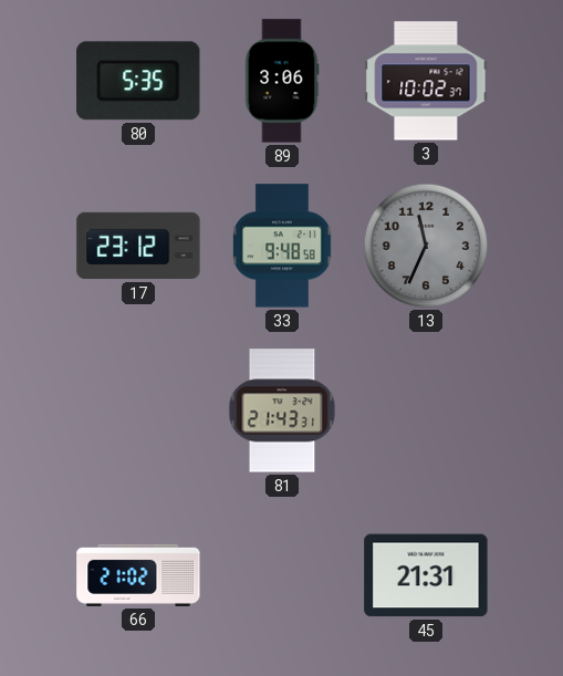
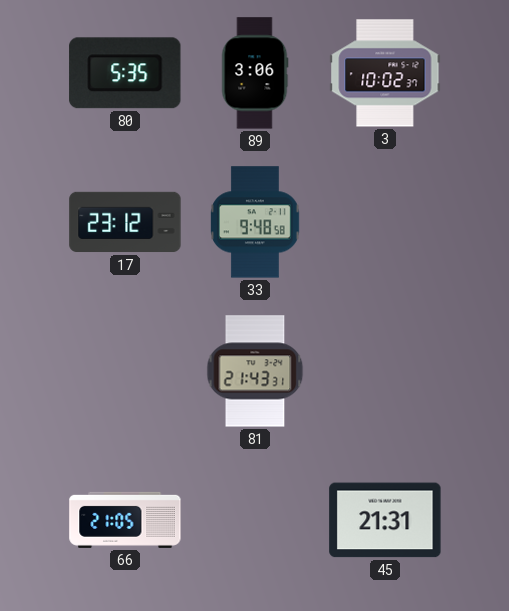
13: 11:34 -> none
66: 21:02 -> 21:05
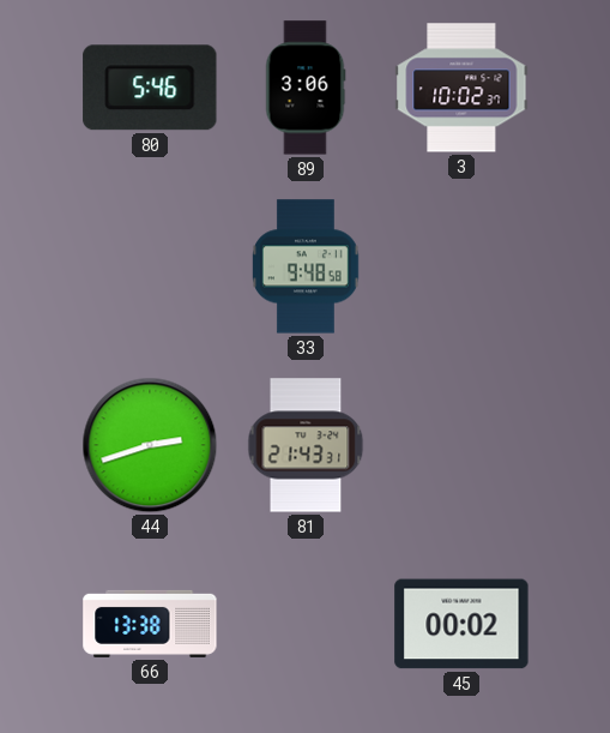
80: 5:35 -> 5:46
17: 23:12 -> none
44: none -> 2:42
66: 21:05 -> 13:38
45: 21:31 -> 00:02
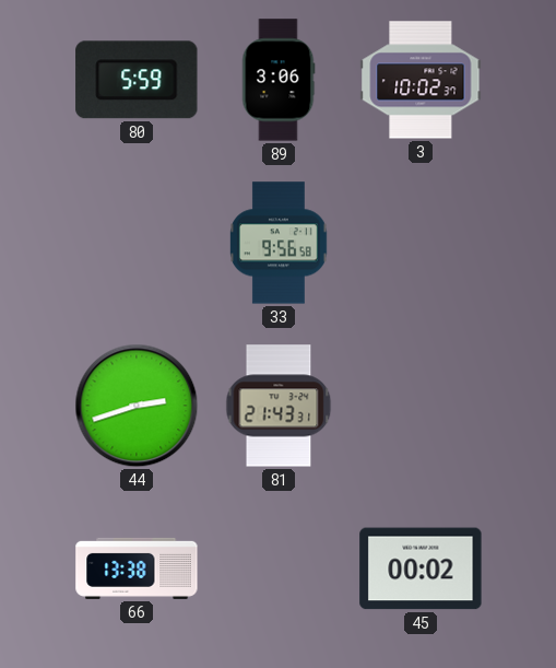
80: 5:46 -> 5:59
33: 9:48 -> 9:56
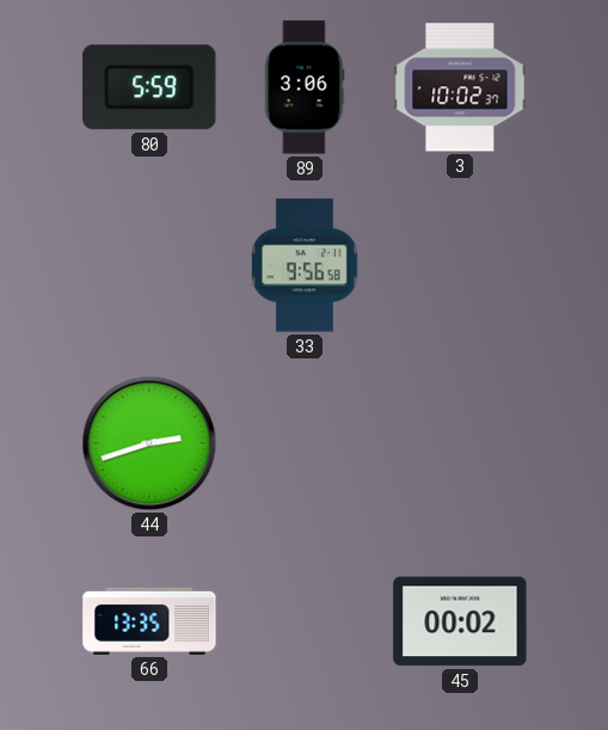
81: 21:43 -> none
66: 13:38 -> 13:35
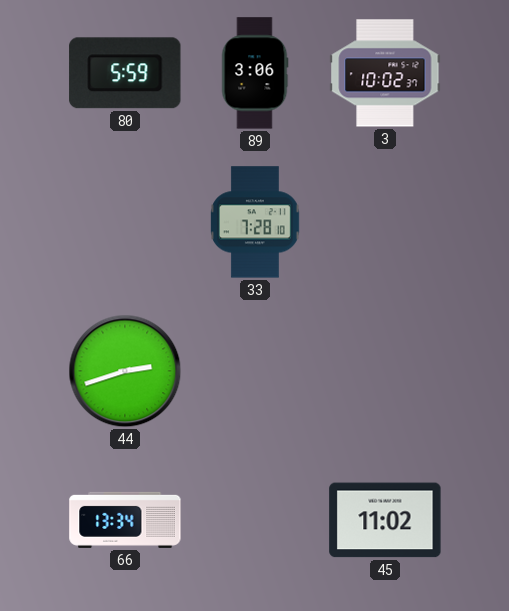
33: 9:56 -> 7:28
66: 13:35 -> 13:34
45: 00:02 -> 11:02
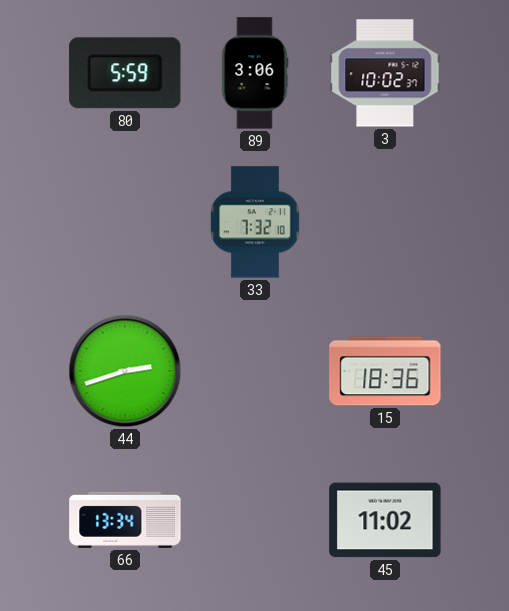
33: 7:28 -> 7:32
15: none -> 18:36
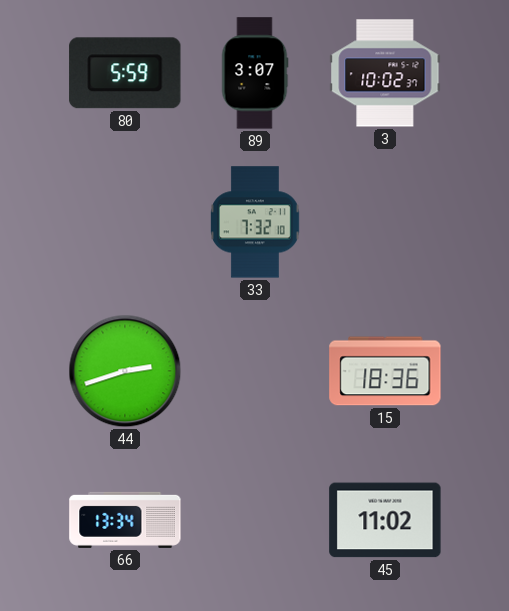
89: 3:06 -> 3:07
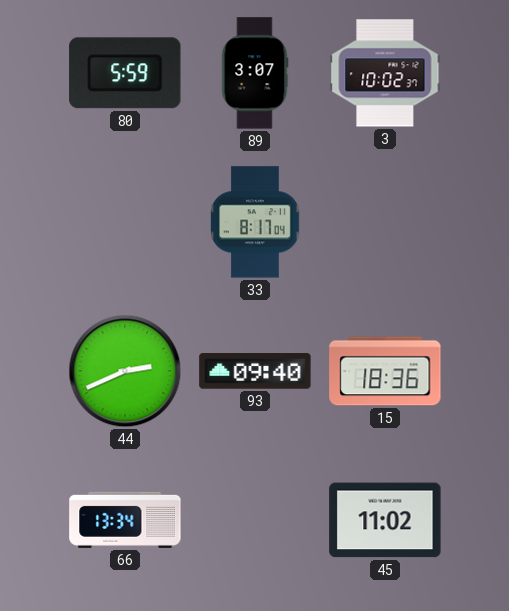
33: 7:32 -> 8:17
44: 2:42 -> 2:41
93: none -> 09:40
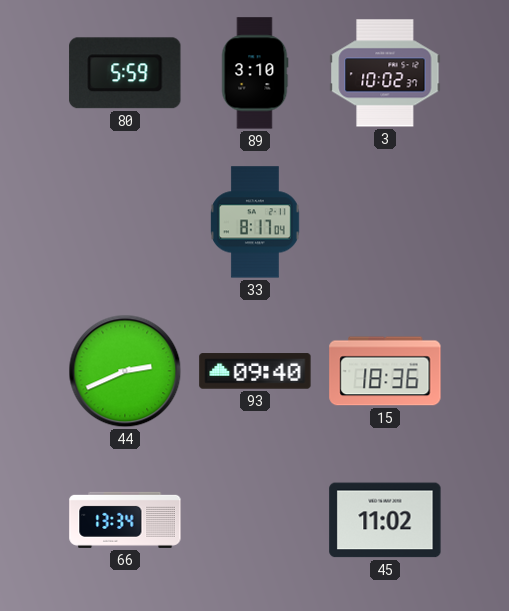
89: 3:07 -> 3:10
